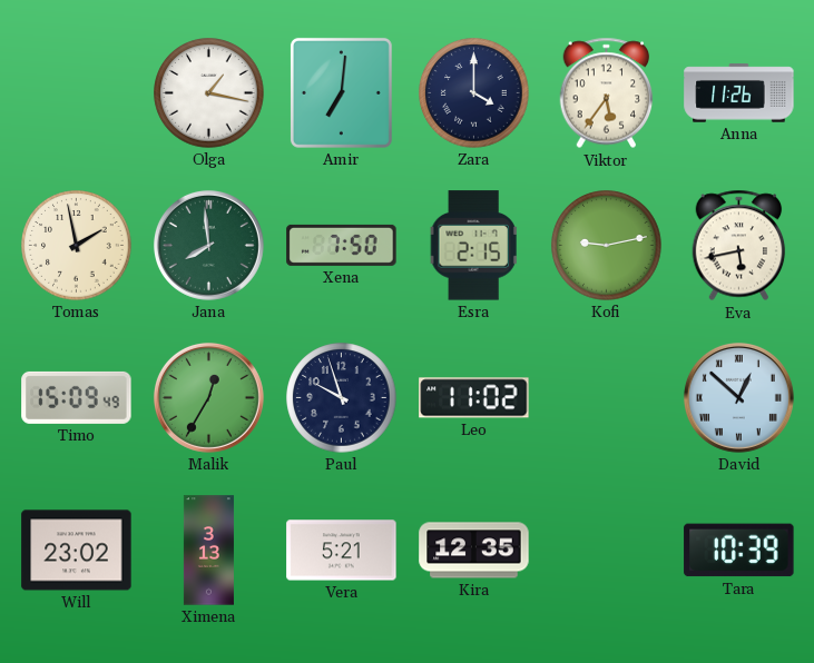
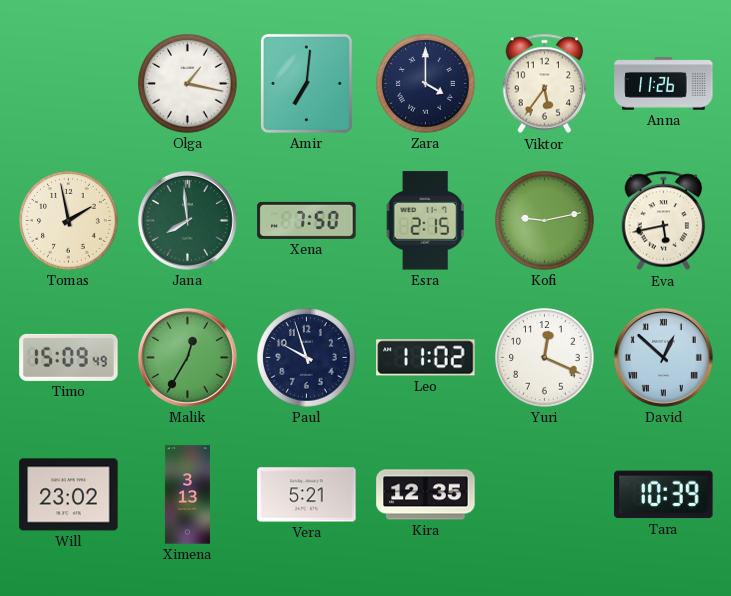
Yuri: none -> 12:19
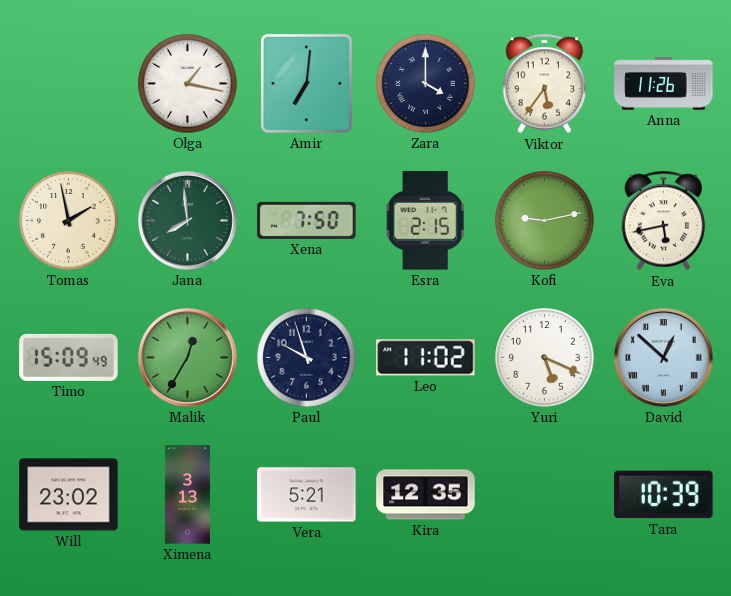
Yuri: 12:19 -> 5:19
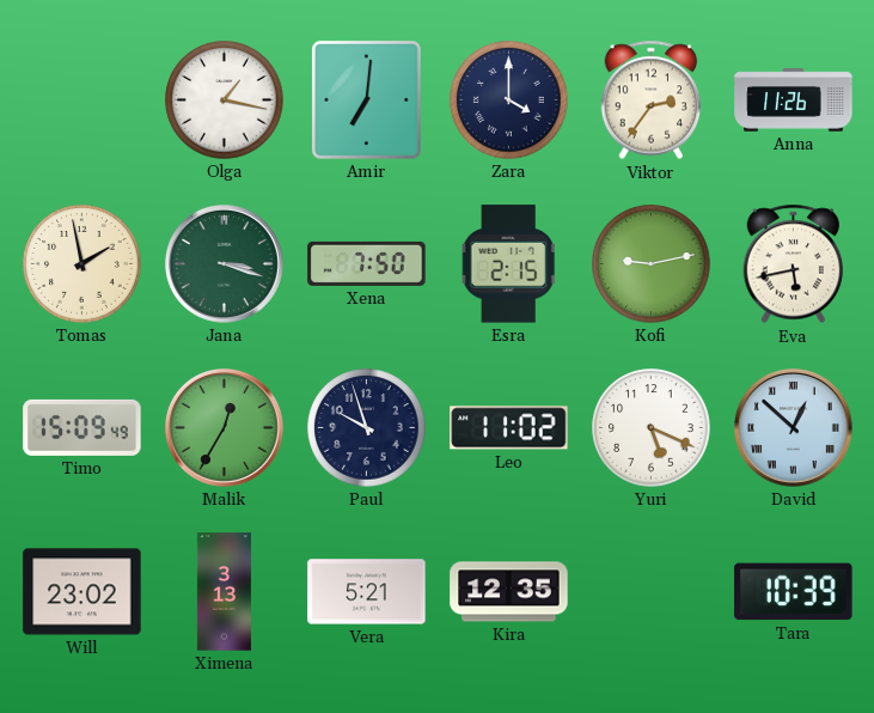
Viktor: 5:36 -> 2:36
Jana: 7:59 -> 3:18
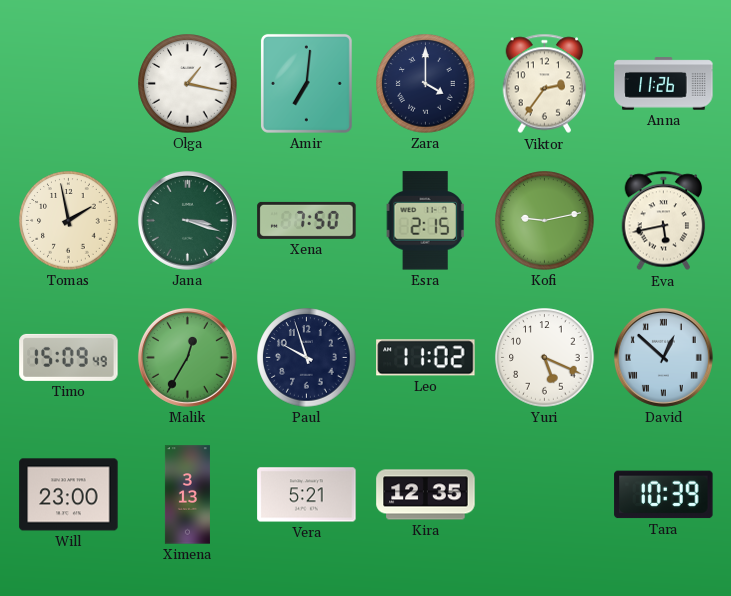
Will: 23:02 -> 23:00
